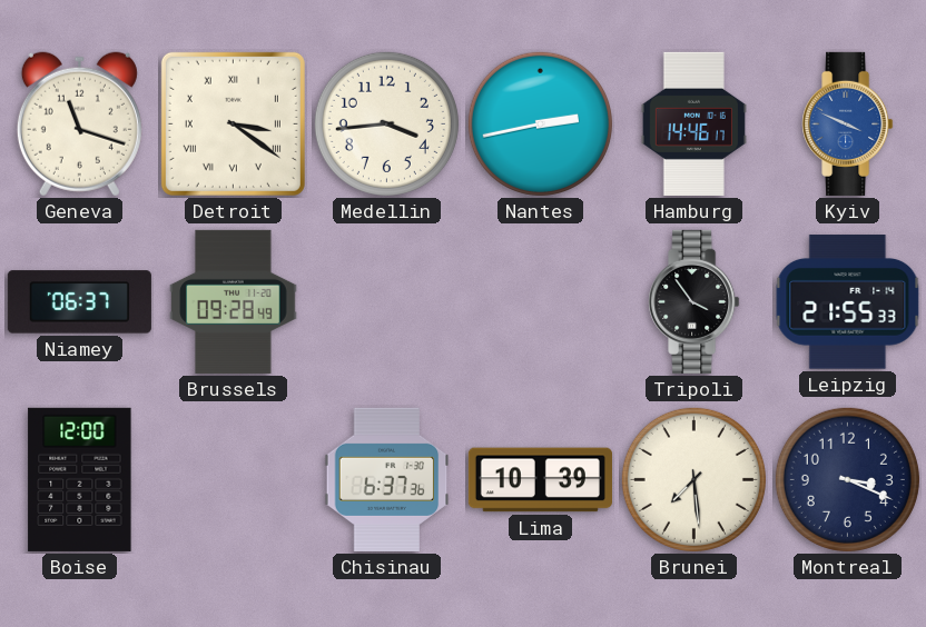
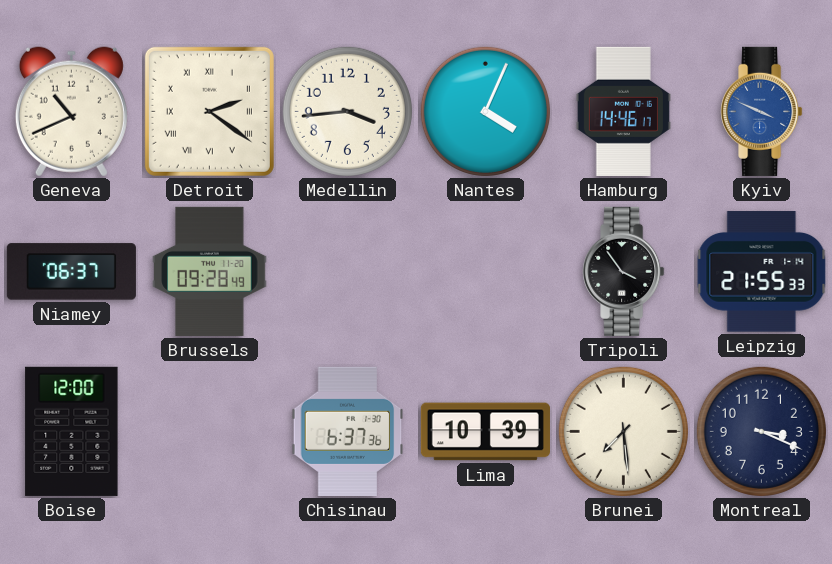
Geneva: 11:18 -> 10:41
Detroit: 3:21 -> 2:21
Nantes: 2:43 -> 4:04
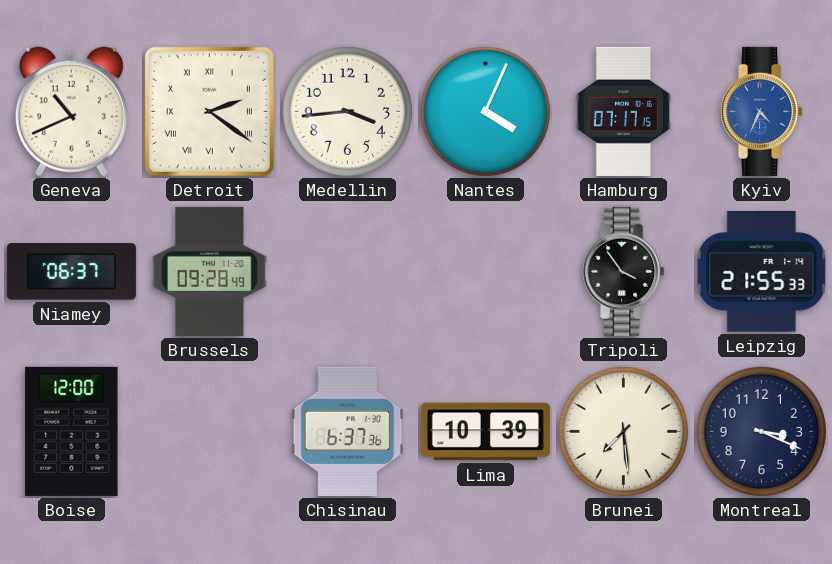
Hamburg: 14:46 -> 07:17
Kyiv: 3:49 -> 4:34
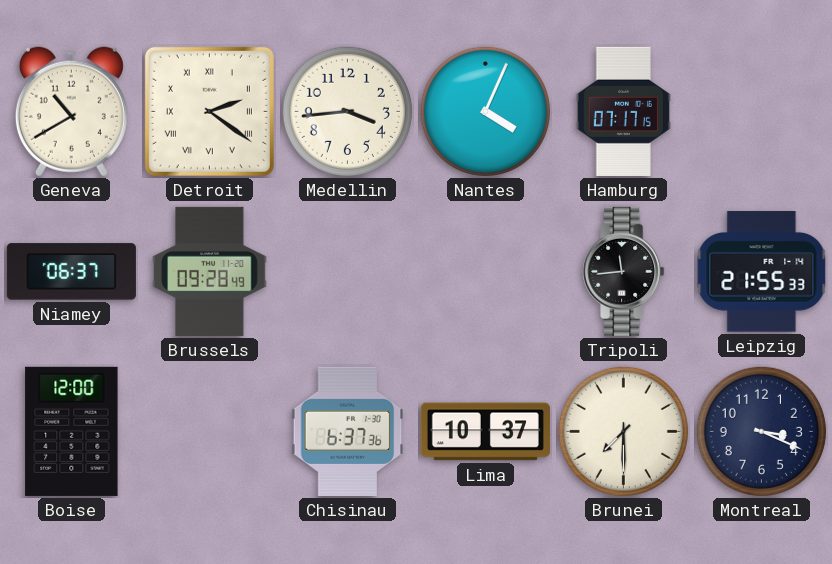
Geneva: 10:41 -> 10:40
Kyiv: 4:34 -> none
Tripoli: 3:54 -> 11:44
Lima: 10:39 -> 10:37
Brunei: 7:29 -> 7:30
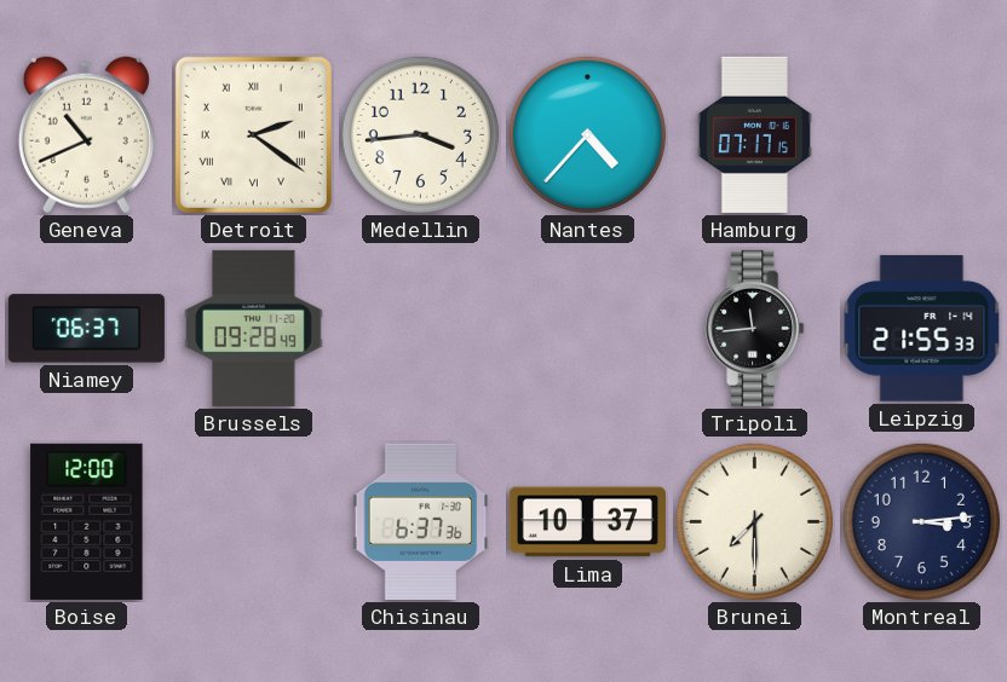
Geneva: 10:40 -> 10:41
Nantes: 4:04 -> 4:37
Montreal: 3:19 -> 3:14
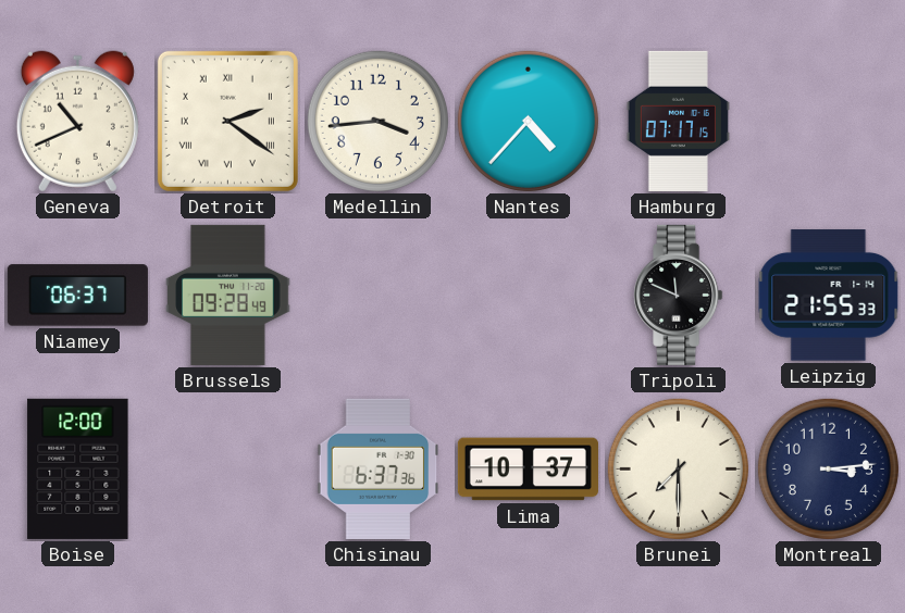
Tripoli: 11:44 -> 11:49
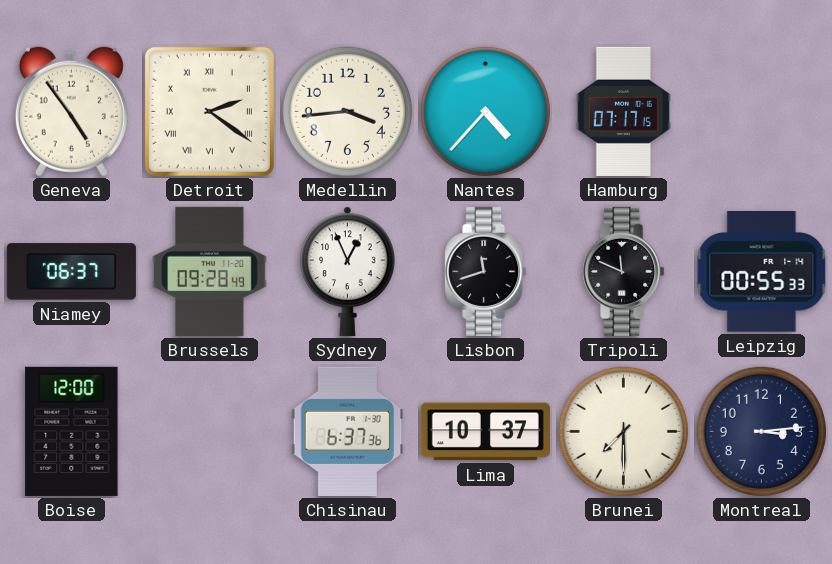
Geneva: 10:41 -> 4:54
Sydney: none -> 12:56
Lisbon: none -> 11:42
Leipzig: 21:55 -> 00:55
